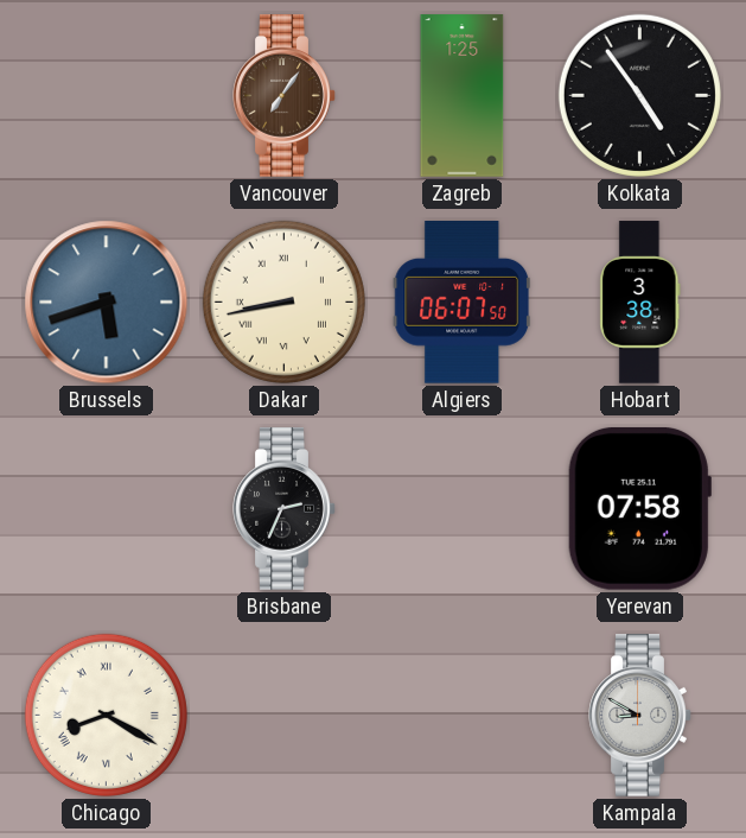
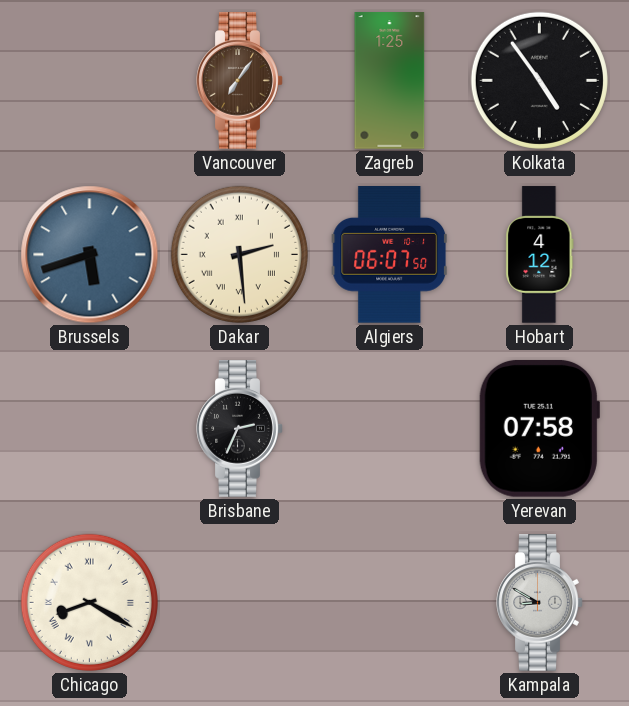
Dakar: 8:43 -> 2:29
Hobart: 3:38 -> 4:12
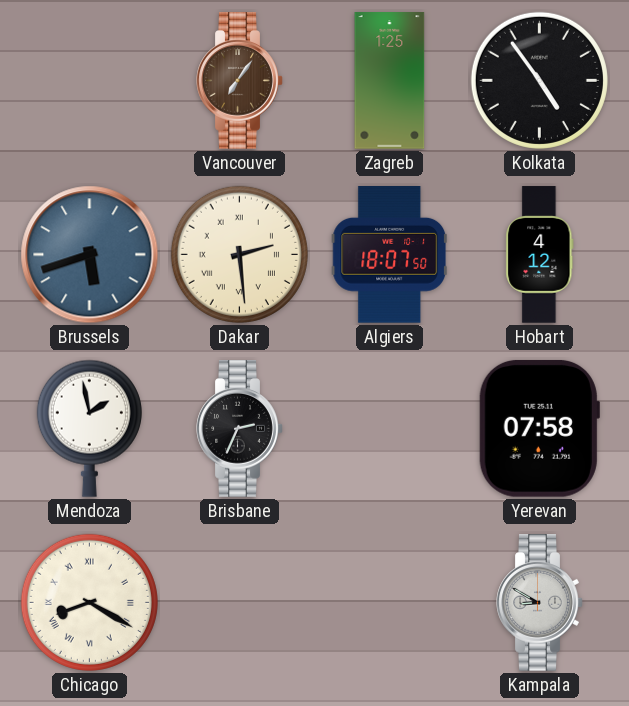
Algiers: 06:07 -> 18:07
Mendoza: none -> 1:58
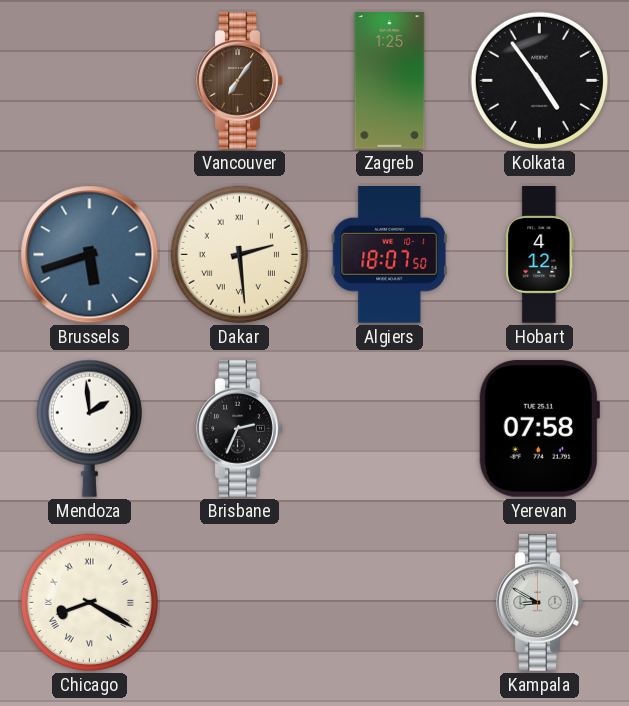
Mendoza: 1:58 -> 1:59
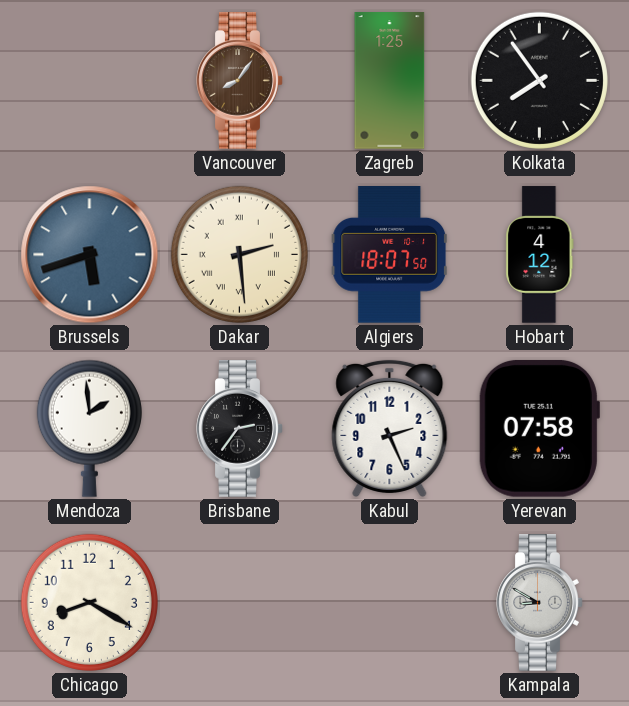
Vancouver: 7:06 -> 8:06
Kolkata: 4:54 -> 7:54
Brisbane: 2:34 -> 2:36
Kabul: none -> 2:26
Chicago numerals: Roman -> Arabic
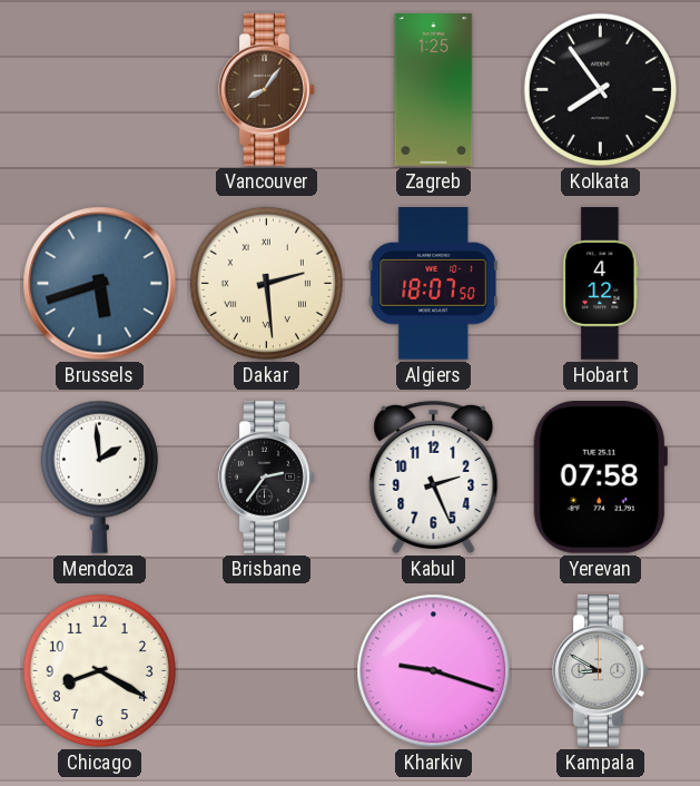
Kharkiv: none -> 9:18
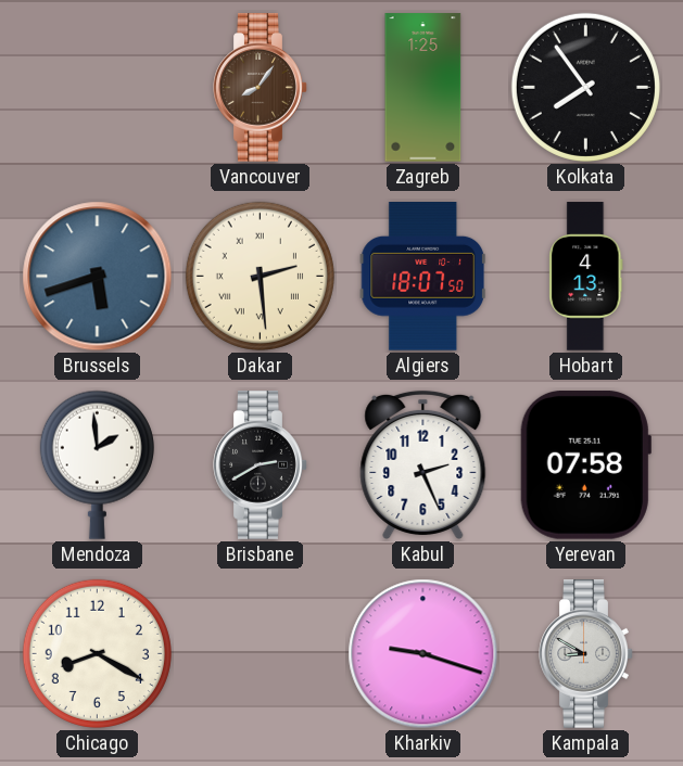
Hobart: 4:12 -> 4:13
Brisbane: 2:36 -> 2:40
